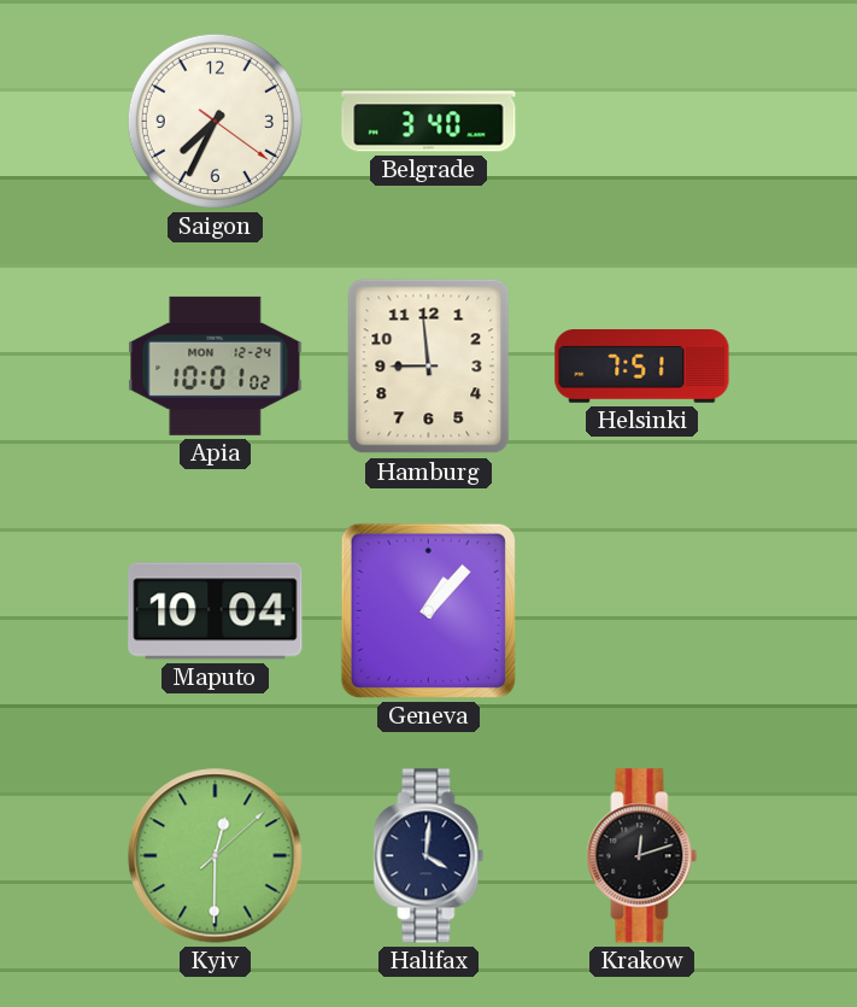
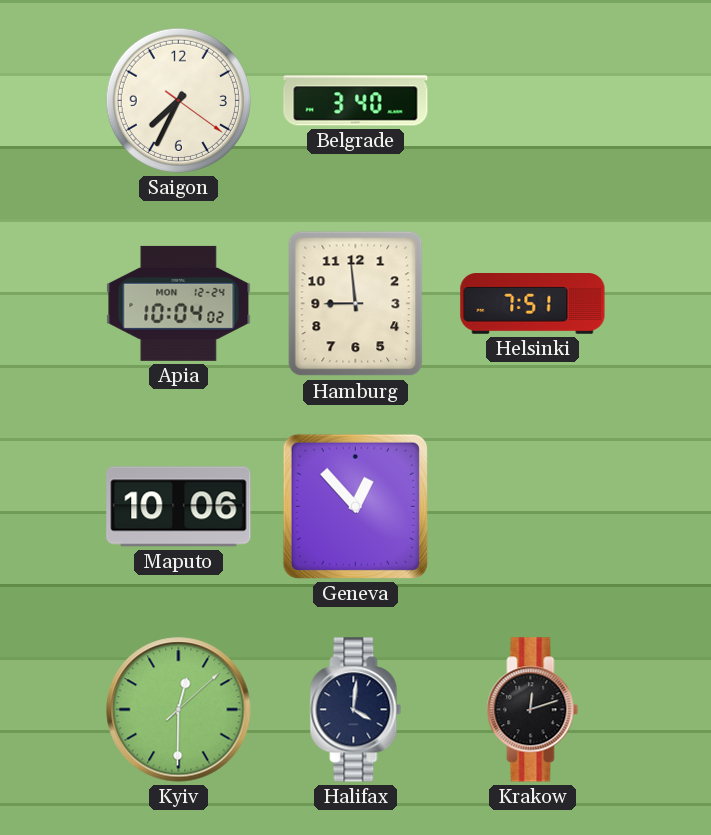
Apia: 10:01 -> 10:04
Maputo: 10:04 -> 10:06
Geneva: 1:07 -> 12:53
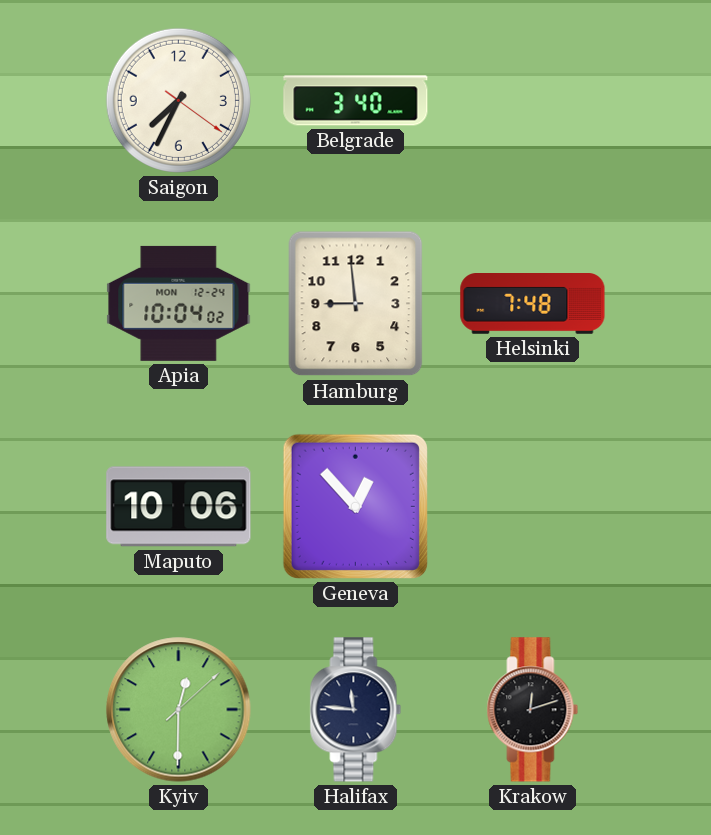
Helsinki: 7:51 -> 7:48
Halifax: 4:01 -> 11:46
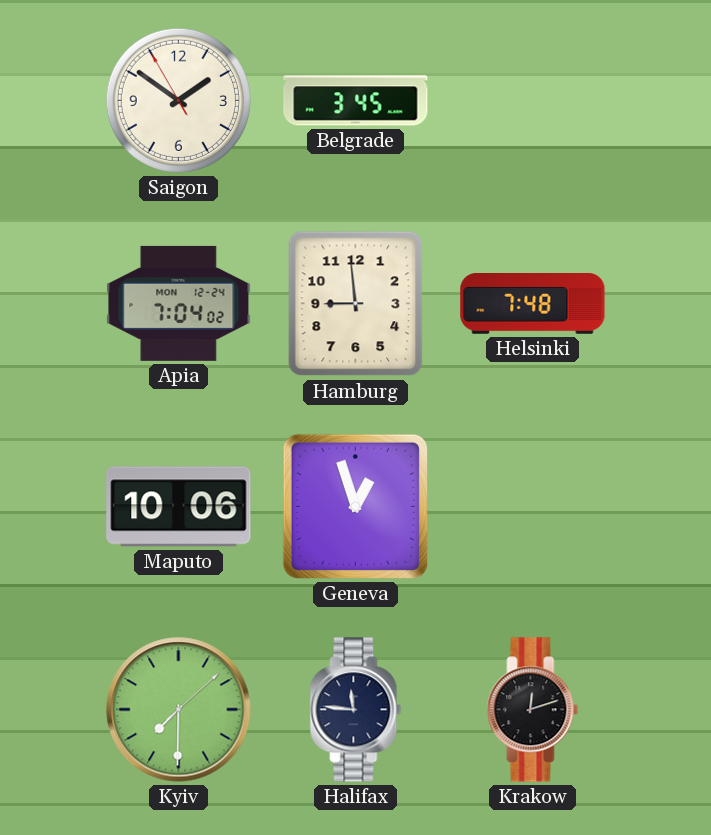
Saigon: 7:34 -> 1:50
Belgrade: 3:40 -> 3:45
Apia: 10:04 -> 7:04
Geneva: 12:53 -> 12:57
Kyiv: 12:30 -> 7:30
